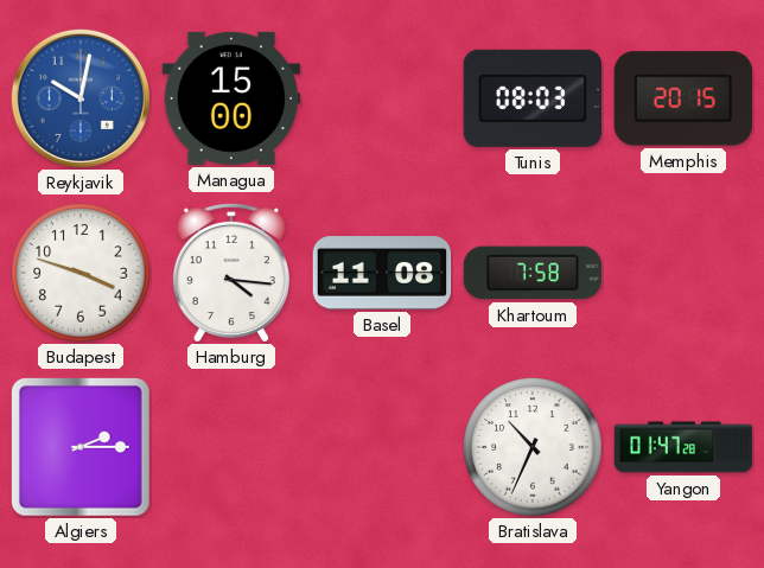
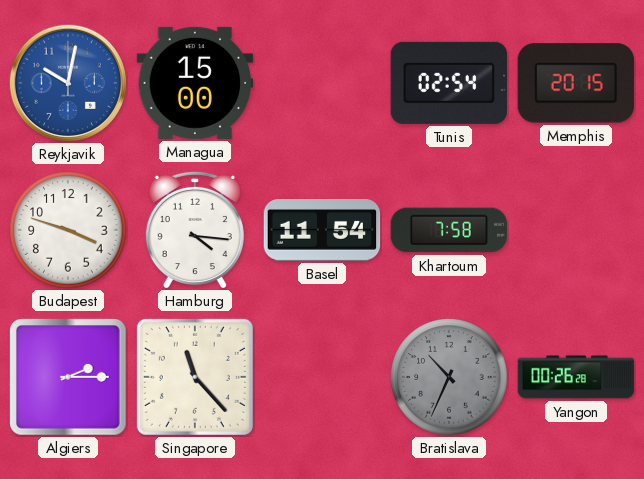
Tunis: 08:03 -> 02:54
Basel: 11:08 -> 11:54
Singapore: none -> 11:23
Bratislava dial: white -> grey
Yangon: 01:47 -> 00:26
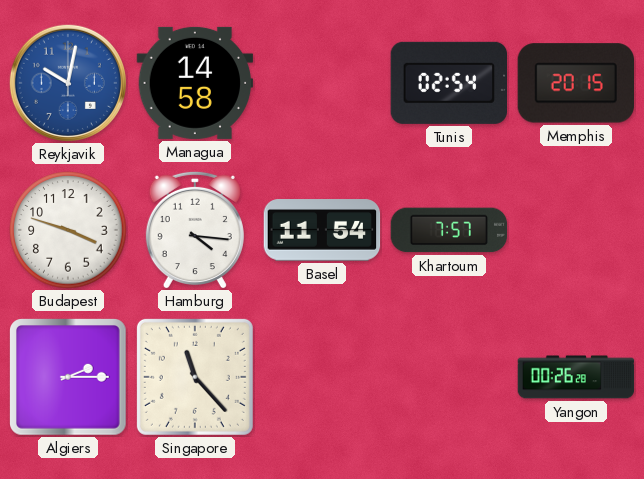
Managua: 15:00 -> 14:58
Khartoum: 7:58 -> 7:57
Bratislava: 10:34 -> none
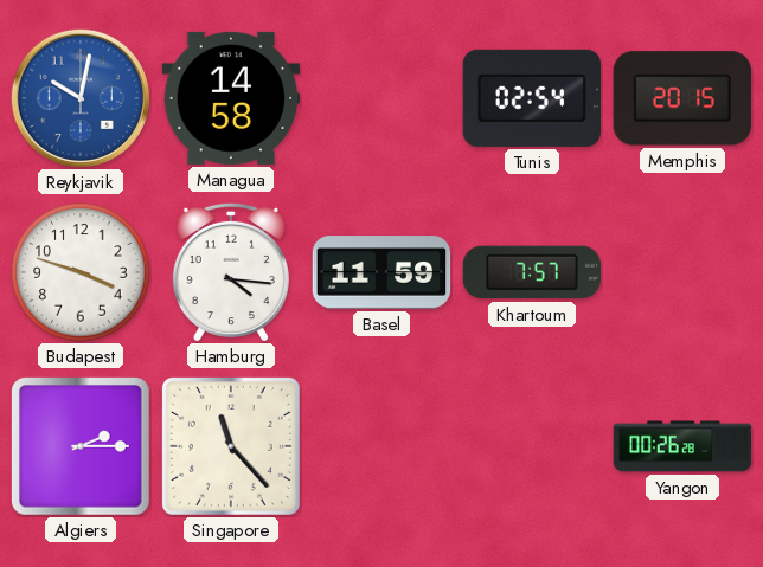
Basel: 11:54 -> 11:59
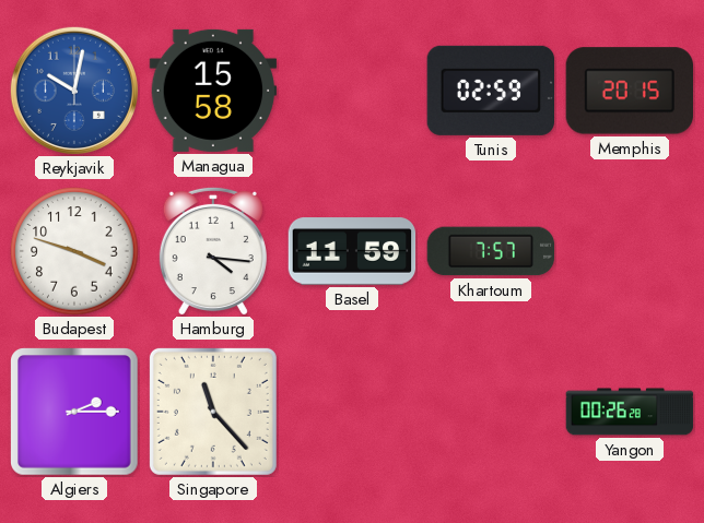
Managua: 14:58 -> 15:58
Tunis: 02:54 -> 02:59
